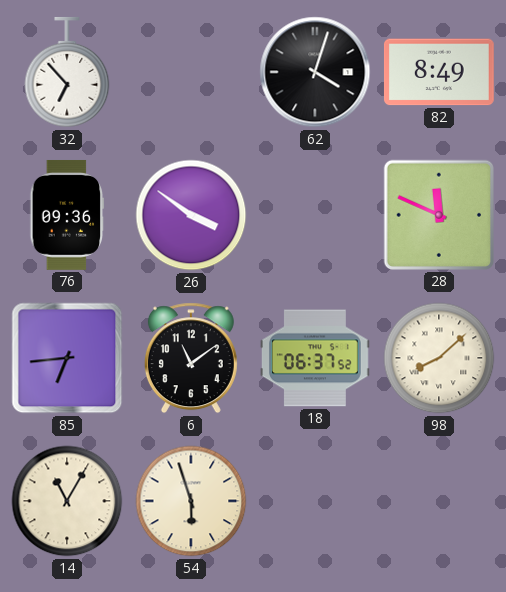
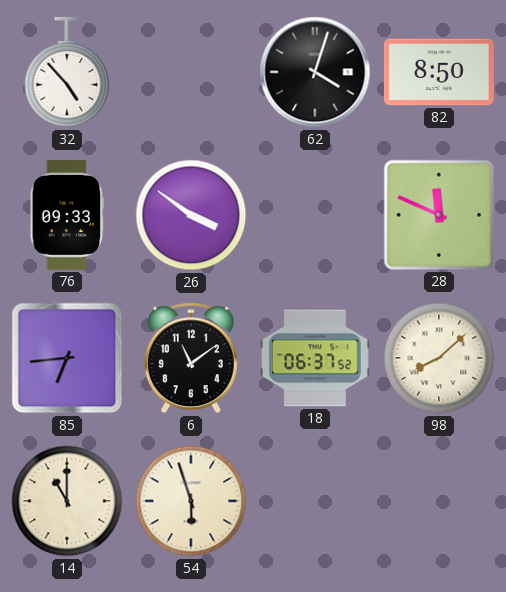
32: 6:53 -> 4:53
82: 8:49 -> 8:50
76: 09:36 -> 09:33
14: 11:05 -> 11:00
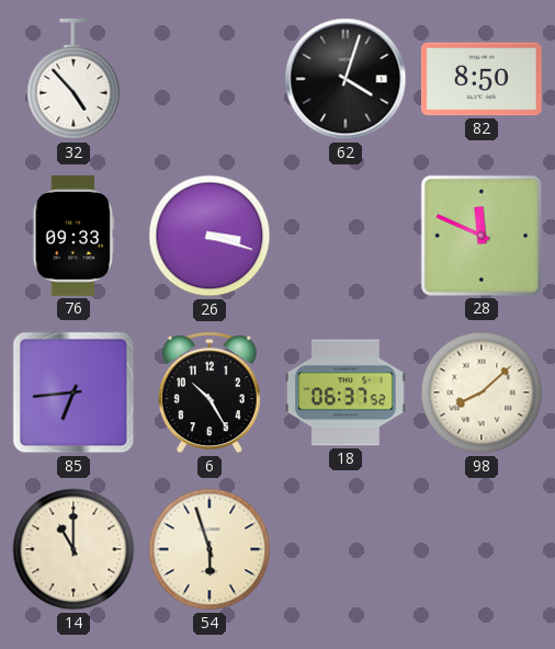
26: 3:51 -> 3:18
6: 11:09 -> 10:25
